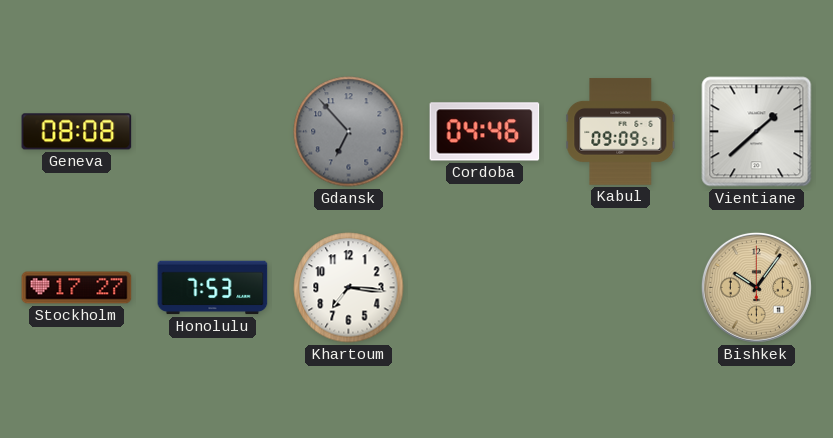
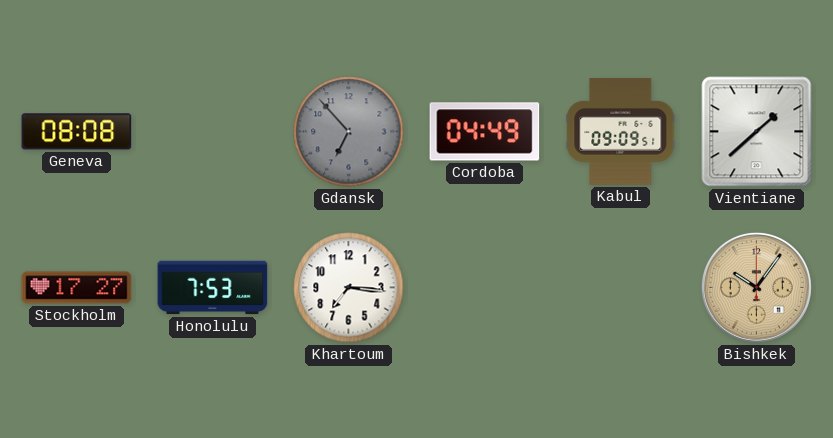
Cordoba: 04:46 -> 04:49
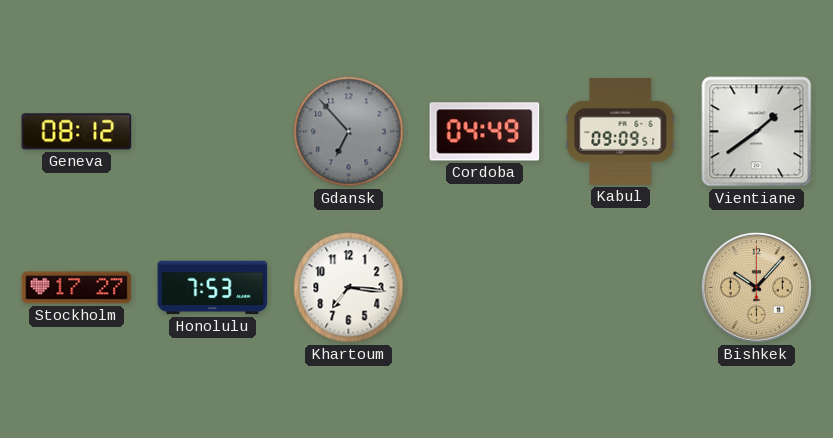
Geneva: 08:08 -> 08:12
Vientiane: 1:38 -> 1:39
Bishkek: 10:06 -> 10:07
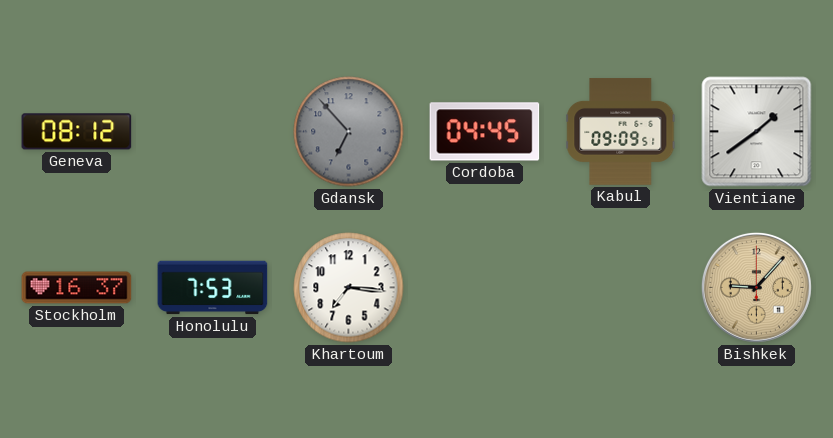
Cordoba: 04:49 -> 04:45
Stockholm: 17:27 -> 16:37
Bishkek: 10:07 -> 9:07
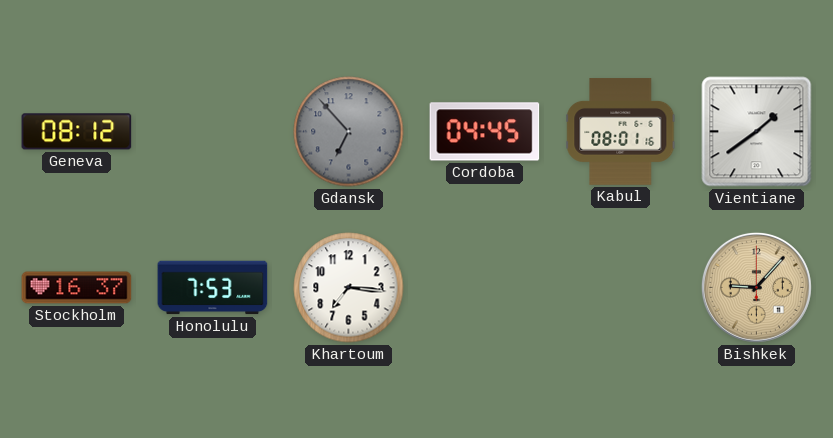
Kabul: 09:09 -> 08:01
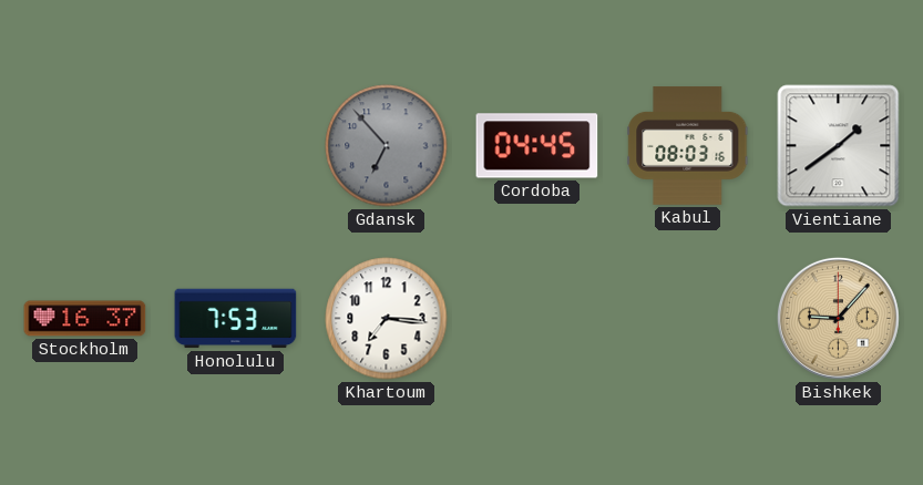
Geneva: 08:12 -> none
Kabul: 08:01 -> 08:03
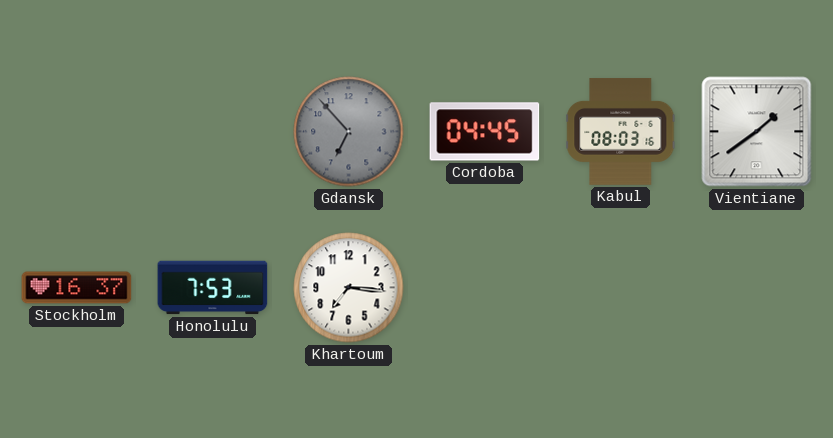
Bishkek: 9:07 -> none
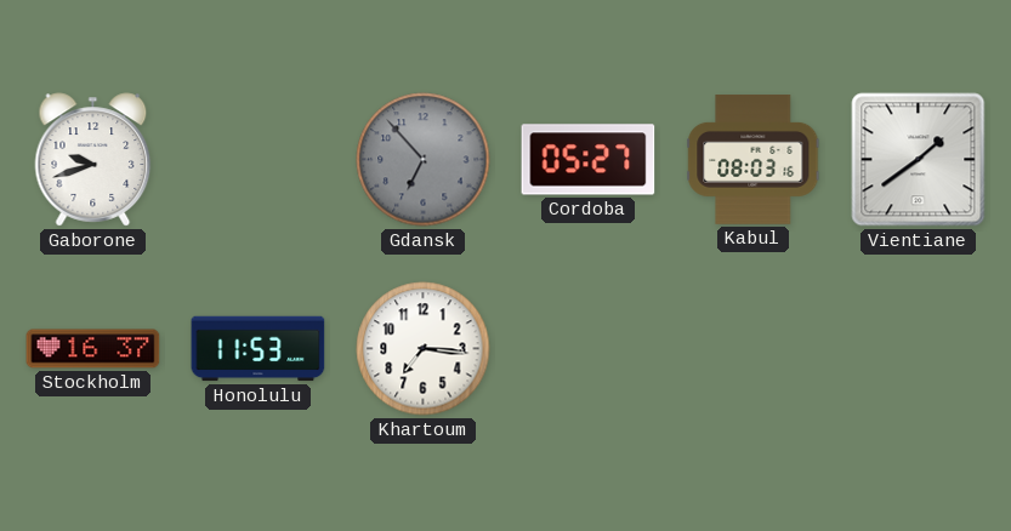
Gaborone: none -> 9:42
Cordoba: 04:45 -> 05:27
Honolulu: 7:53 -> 11:53
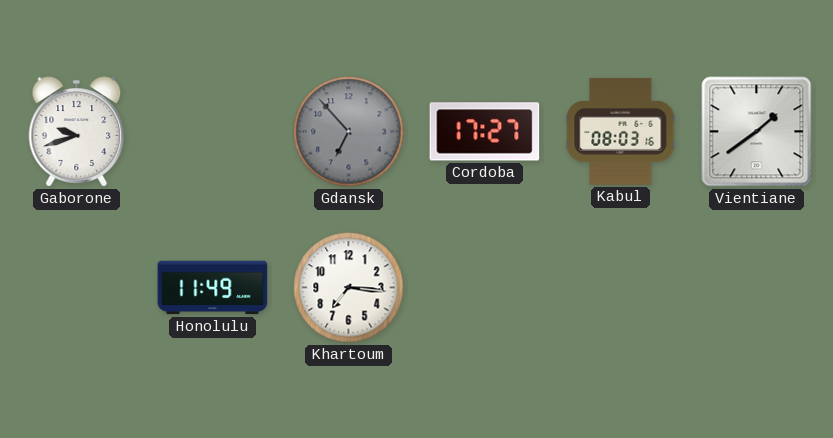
Cordoba: 05:27 -> 17:27
Stockholm: 16:37 -> none
Honolulu: 11:53 -> 11:49
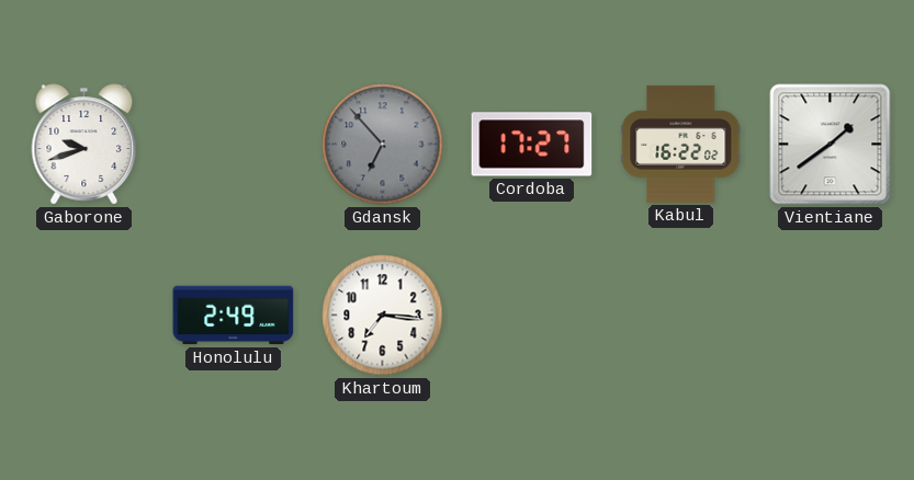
Kabul: 08:03 -> 16:22
Honolulu: 11:49 -> 2:49
